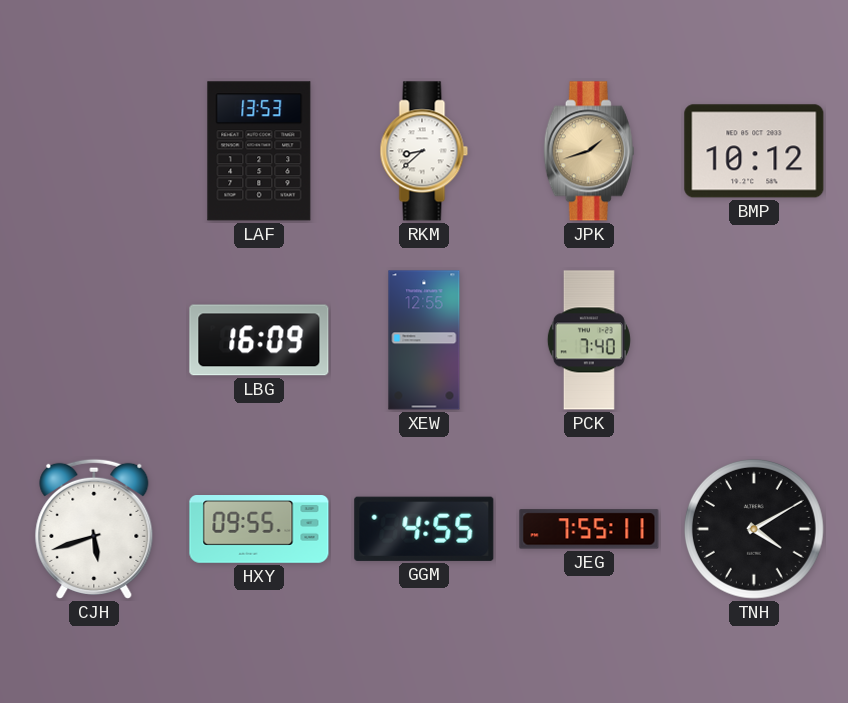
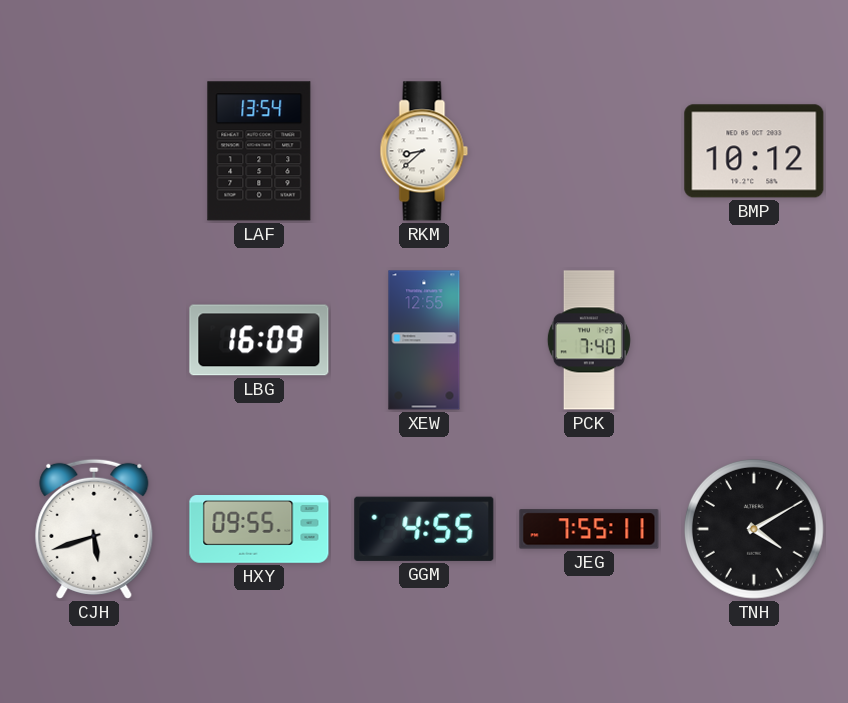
LAF: 13:53 -> 13:54
JPK: 1:42 -> none
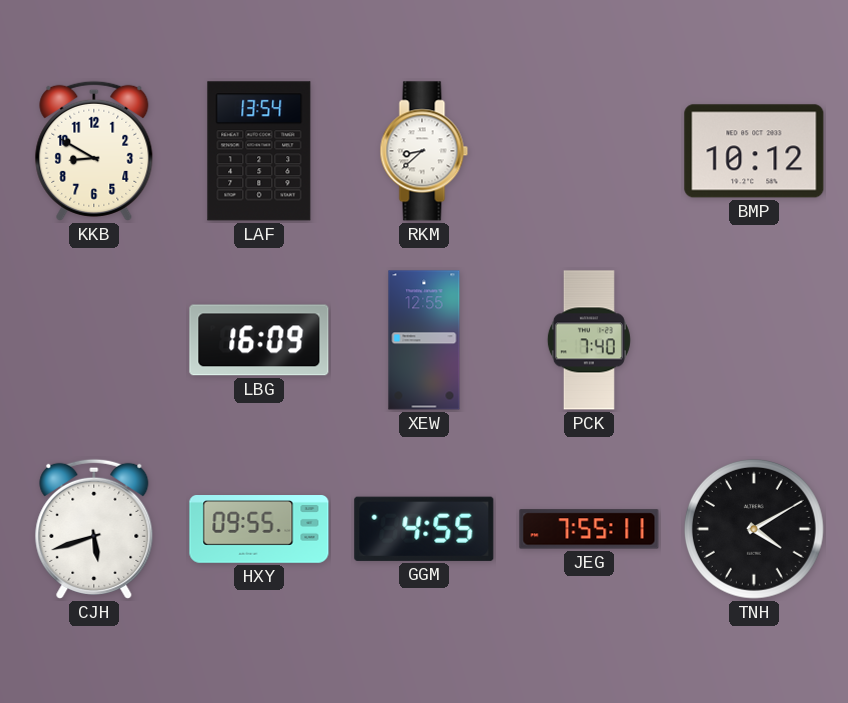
KKB: none -> 8:50
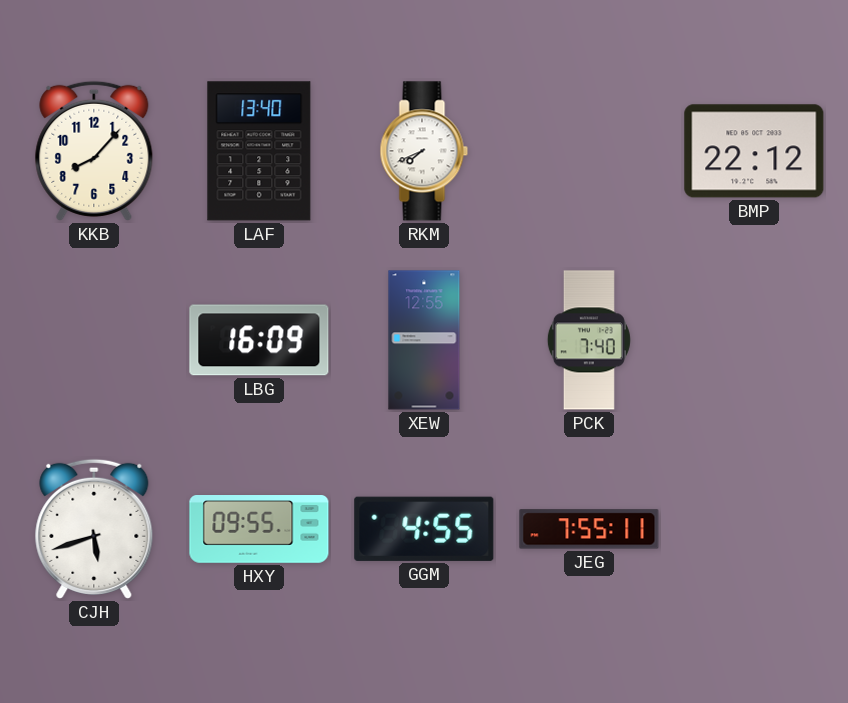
KKB: 8:50 -> 8:07
LAF: 13:54 -> 13:40
RKM: 8:38 -> 7:41
BMP: 10:12 -> 22:12
TNH: 4:10 -> none
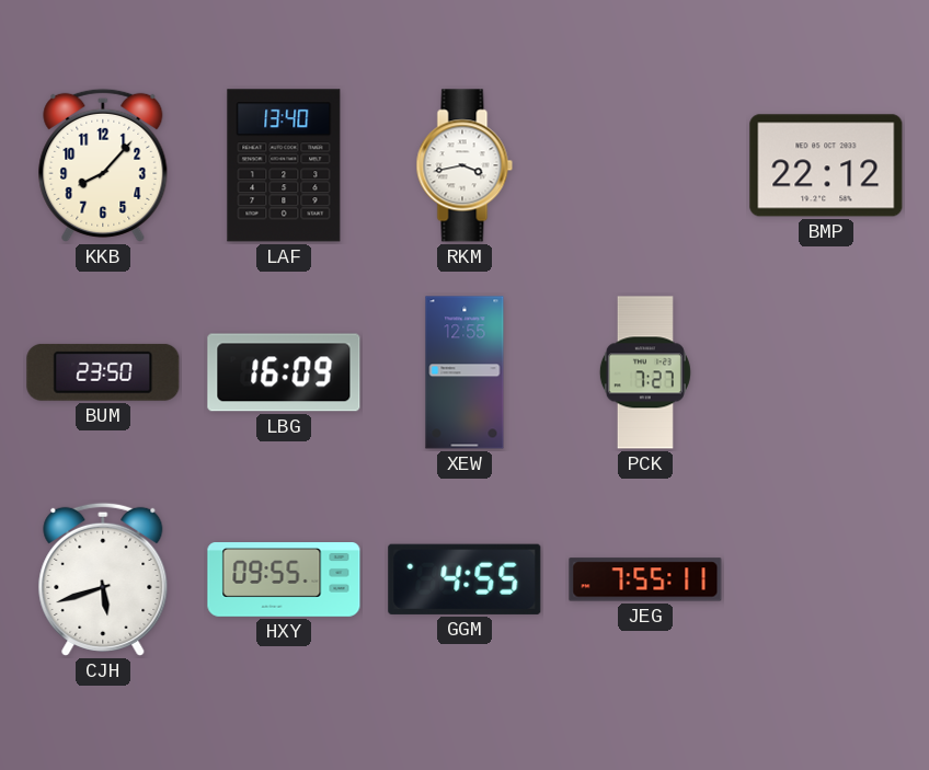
RKM: 7:41 -> 3:43
BUM: none -> 23:50
PCK: 7:40 -> 7:27
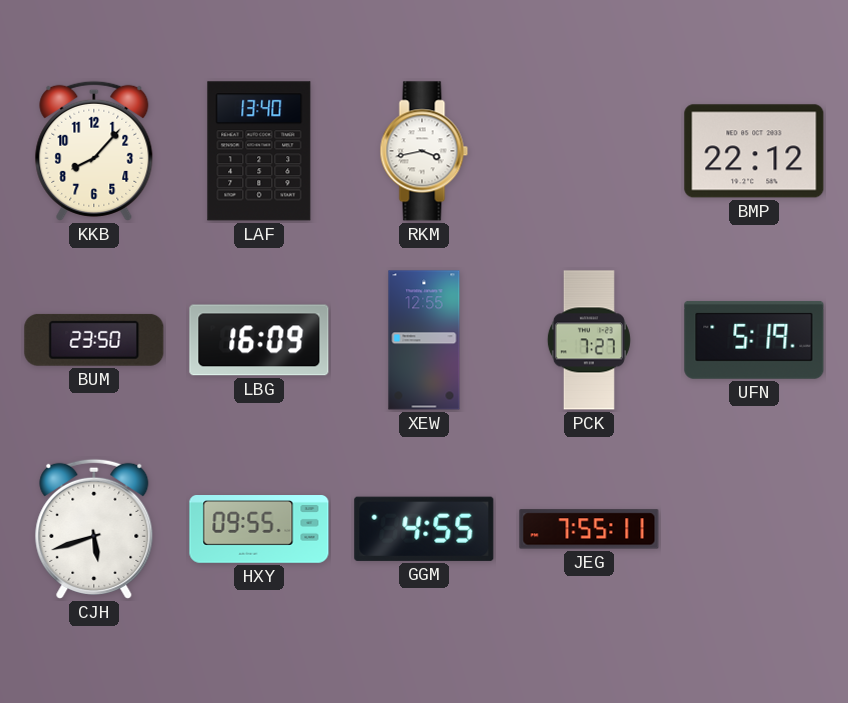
UFN: none -> 5:19
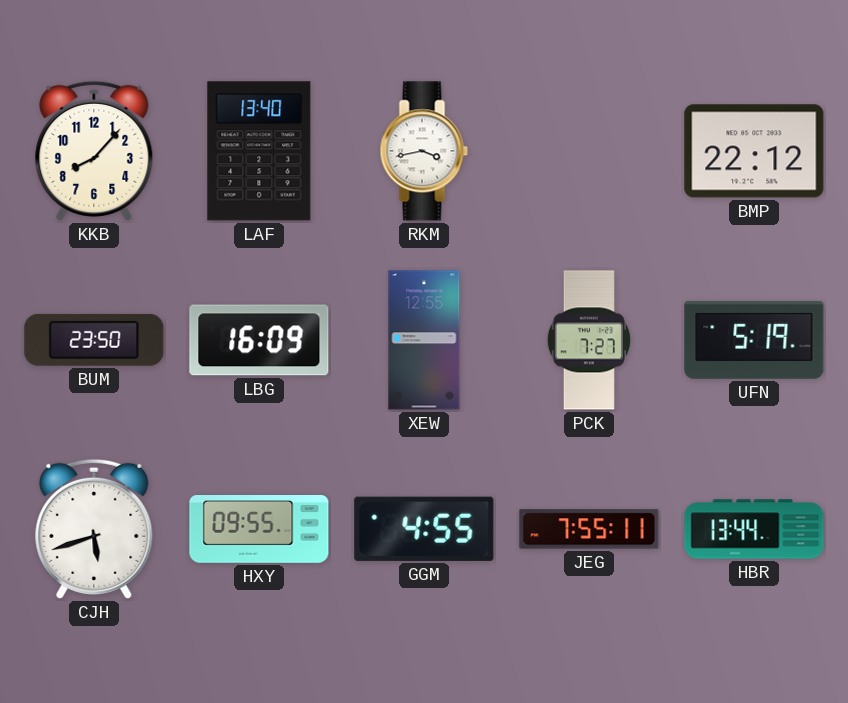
HBR: none -> 13:44
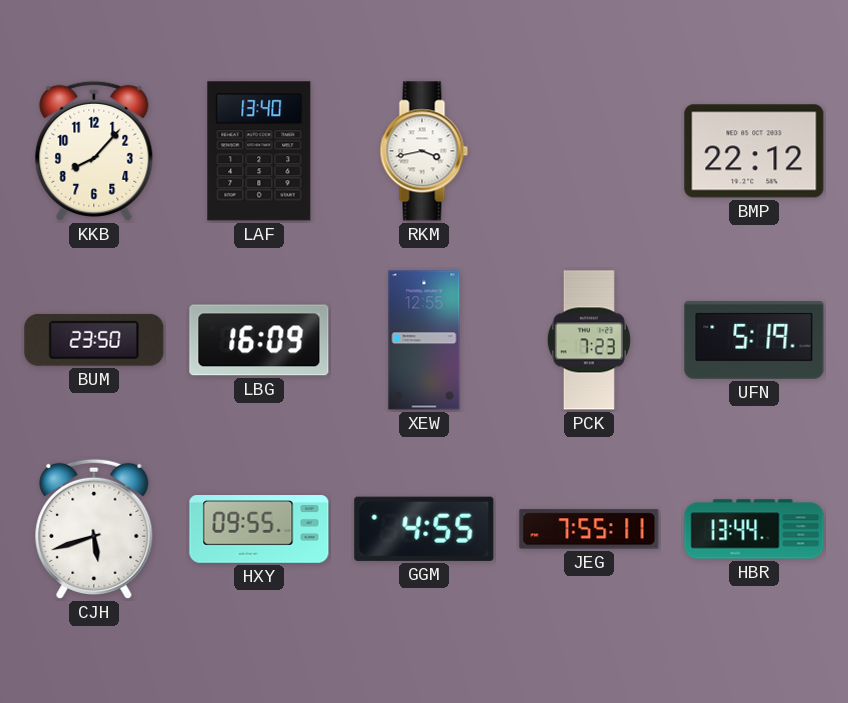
PCK: 7:27 -> 7:23
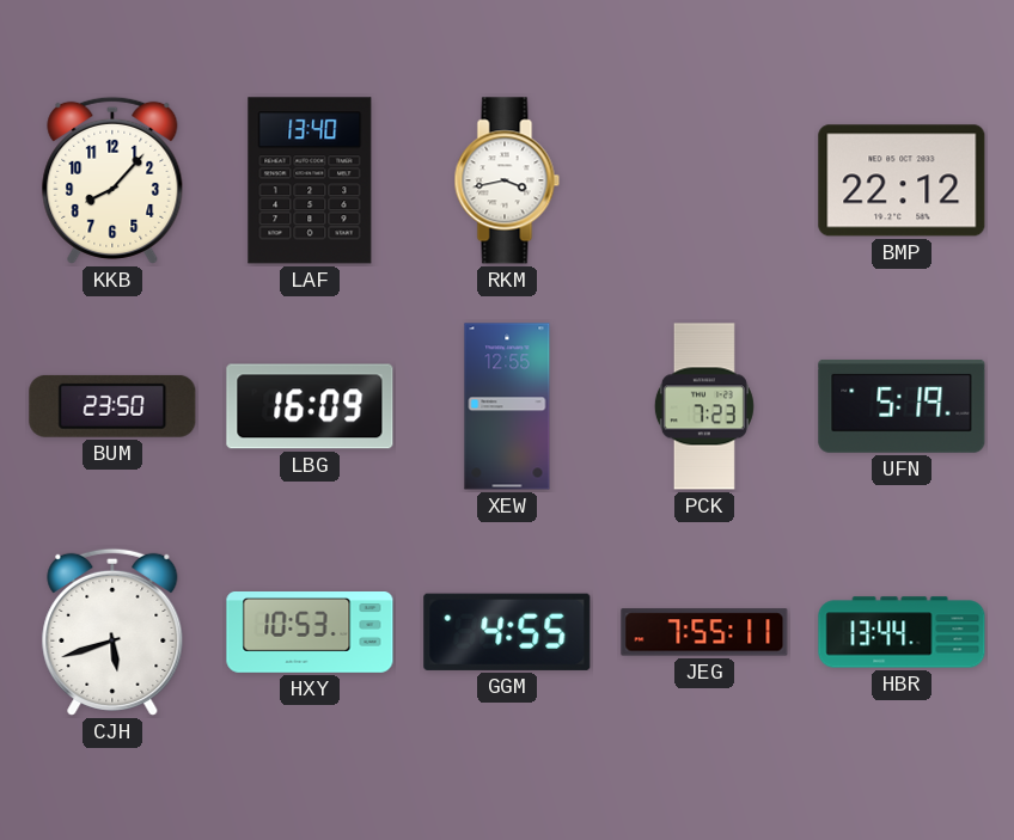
HXY: 09:55 -> 10:53
